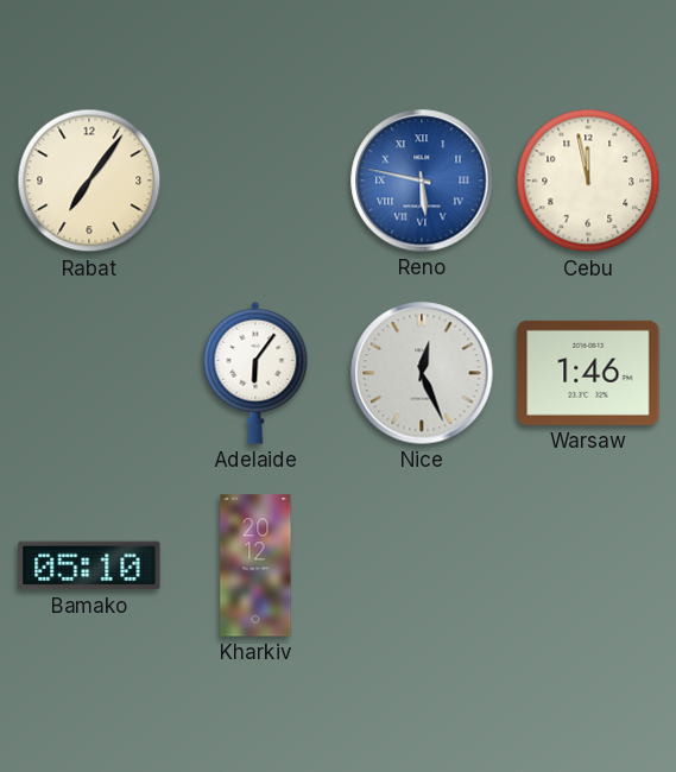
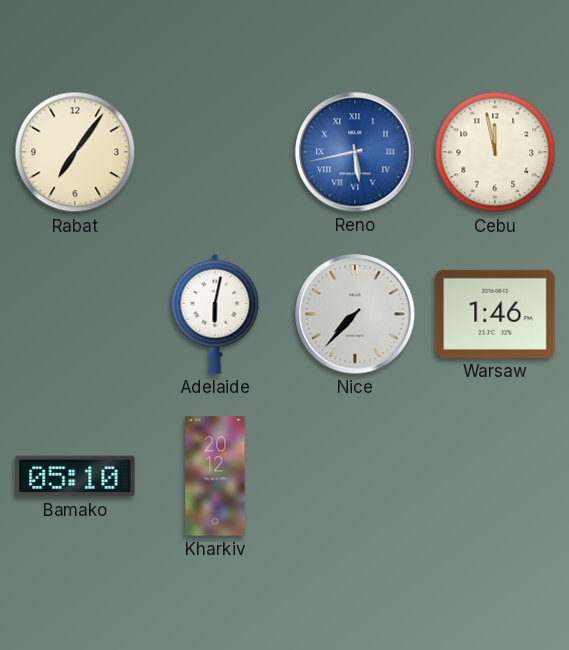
Reno: 5:47 -> 5:43
Adelaide: 6:06 -> 6:02
Nice: 12:26 -> 7:37
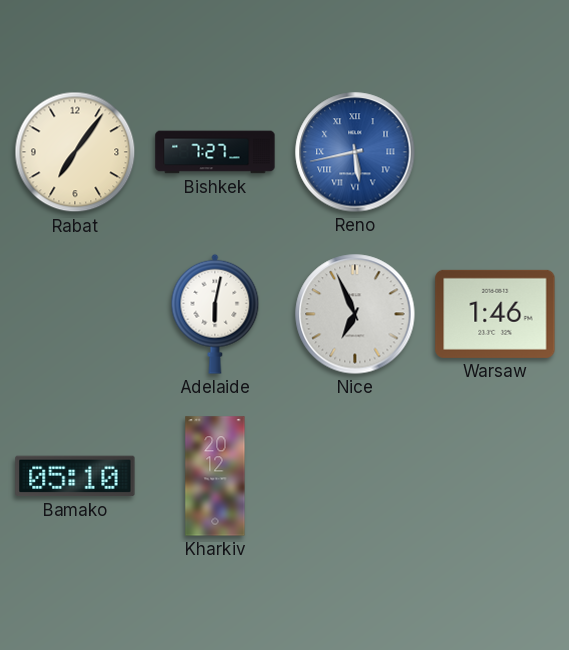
Bishkek: none -> 7:27
Cebu: 11:58 -> none
Nice: 7:37 -> 6:56
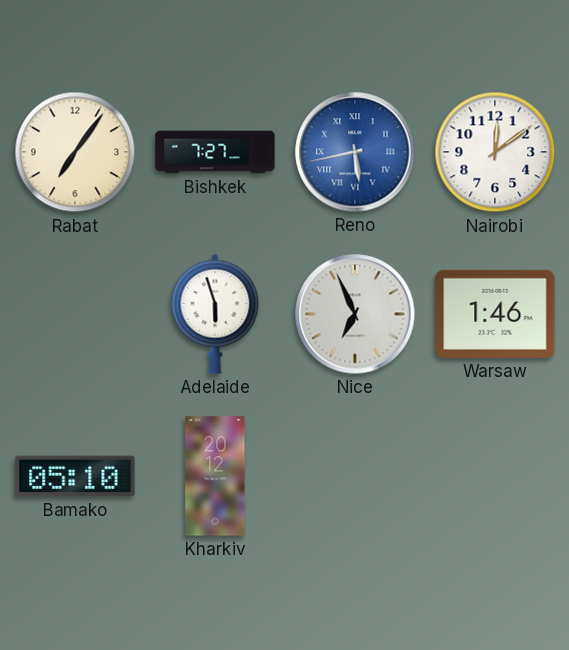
Nairobi: none -> 12:09
Adelaide: 6:02 -> 5:57
